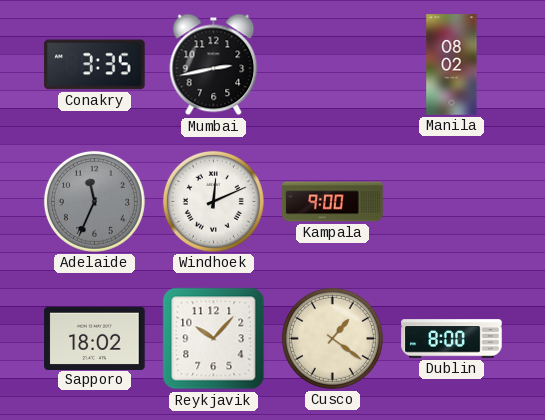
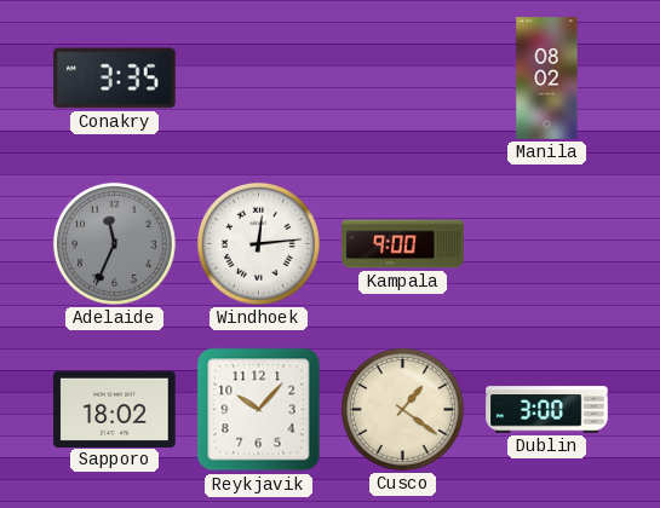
Mumbai: 2:43 -> none
Windhoek: 12:11 -> 12:14
Dublin: 8:00 -> 3:00
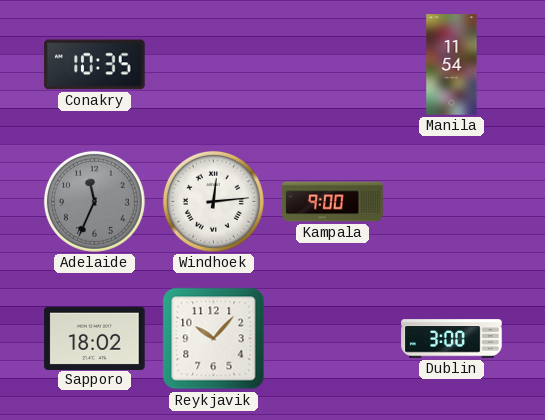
Conakry: 3:35 -> 10:35
Manila: 08:02 -> 11:54
Cusco: 1:21 -> none
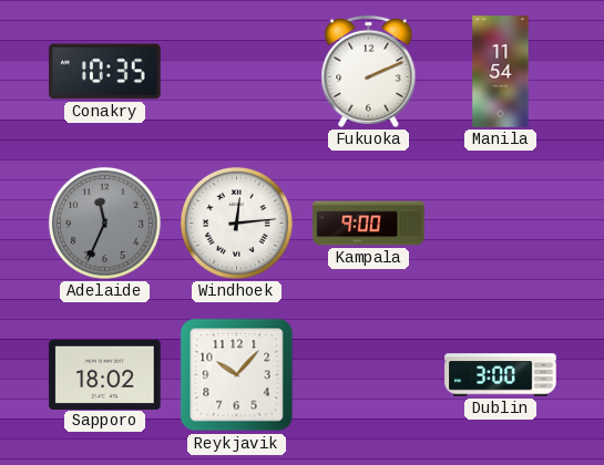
Fukuoka: none -> 2:11
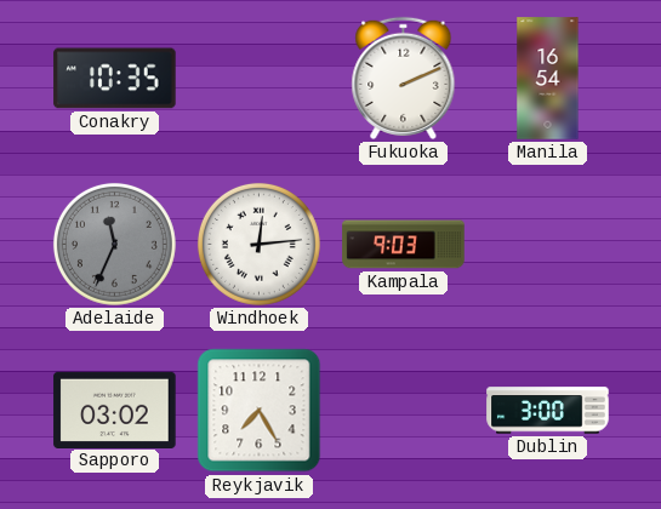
Manila: 11:54 -> 16:54
Kampala: 9:00 -> 9:03
Sapporo: 18:02 -> 03:02
Reykjavik: 10:07 -> 7:25
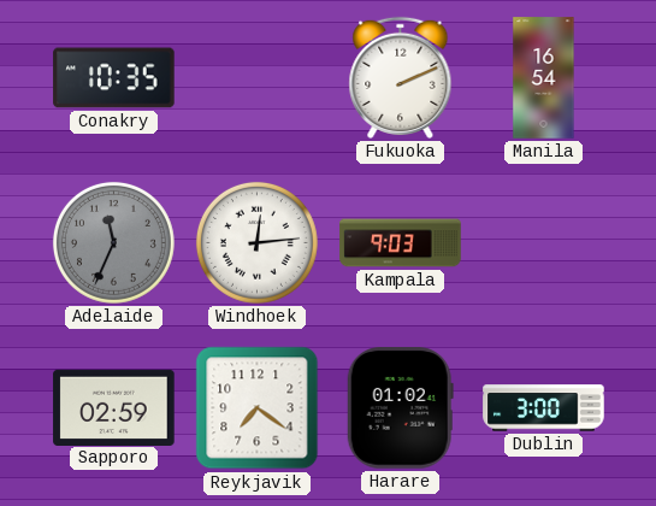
Sapporo: 03:02 -> 02:59
Reykjavik: 7:25 -> 7:21
Harare: none -> 01:02
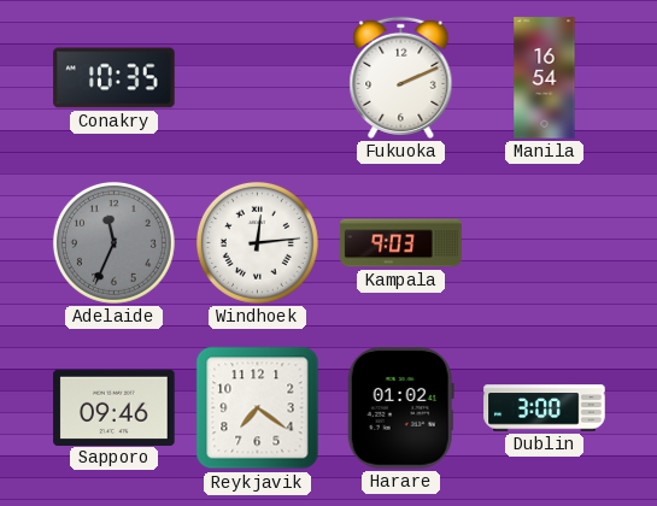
Sapporo: 02:59 -> 09:46
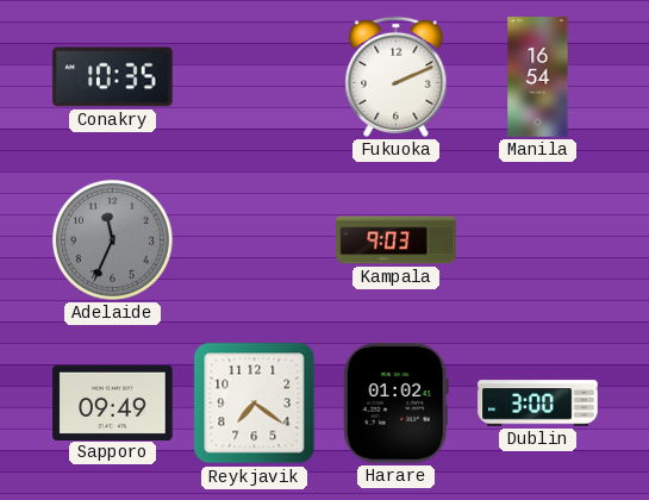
Windhoek: 12:14 -> none
Sapporo: 09:46 -> 09:49
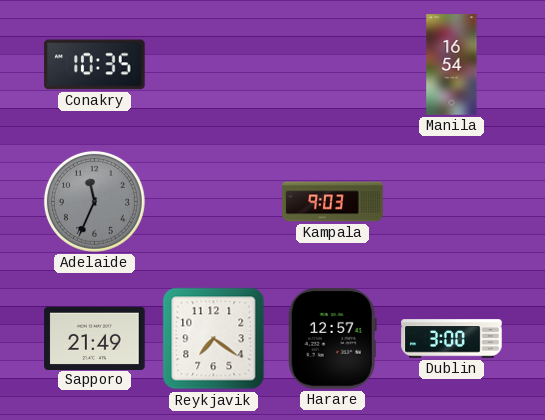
Fukuoka: 2:11 -> none
Sapporo: 09:49 -> 21:49
Harare: 01:02 -> 12:57
